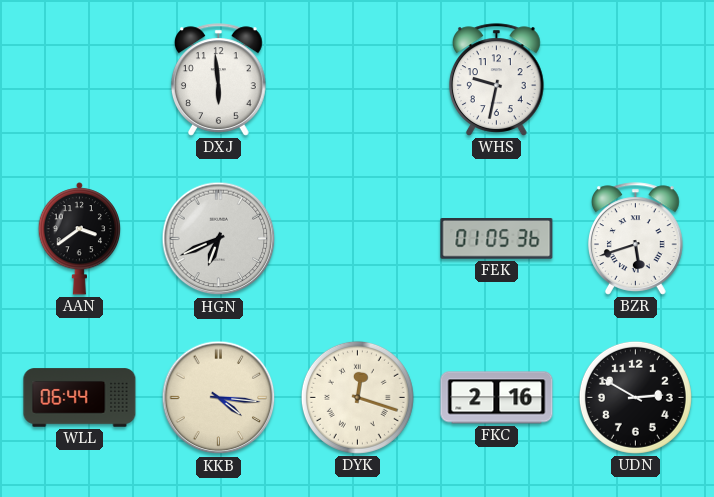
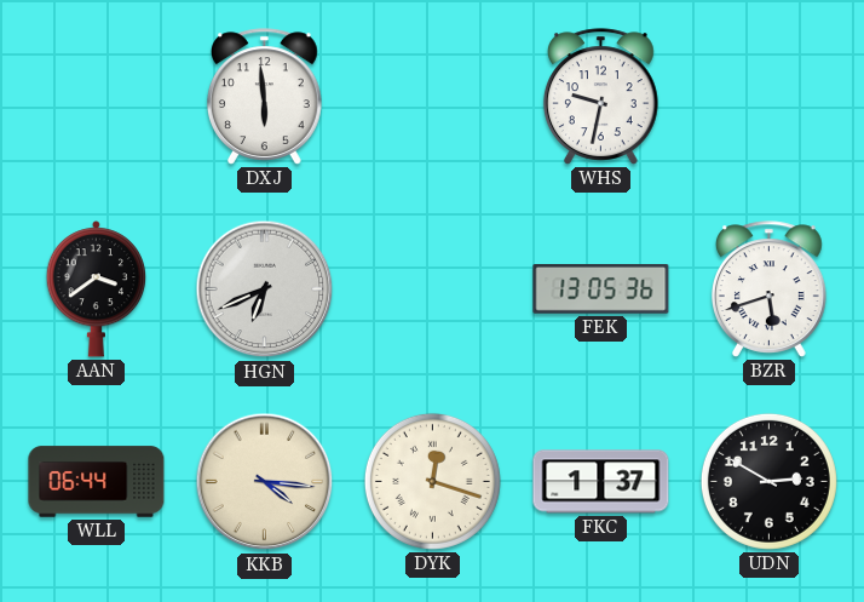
FEK: 01:05 -> 13:05
FKC: 2:16 -> 1:37
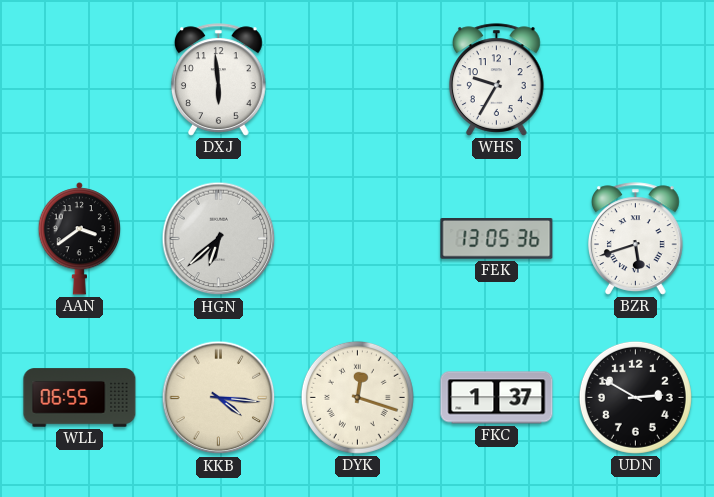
WHS: 9:32 -> 9:35
HGN: 6:41 -> 6:38
WLL: 06:44 -> 06:55
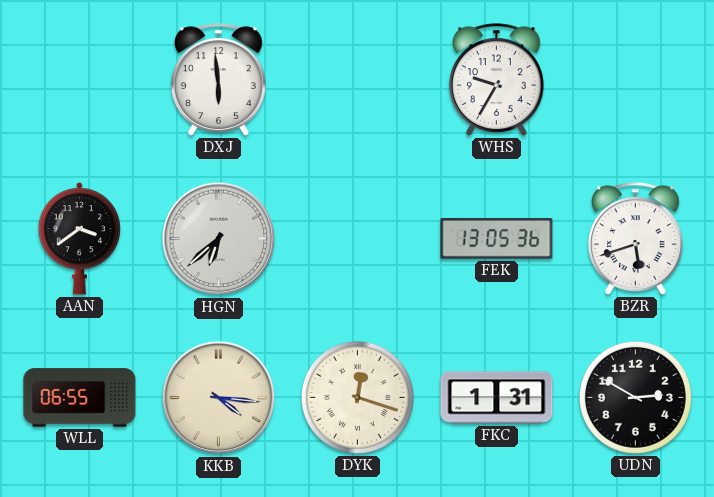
FKC: 1:37 -> 1:31
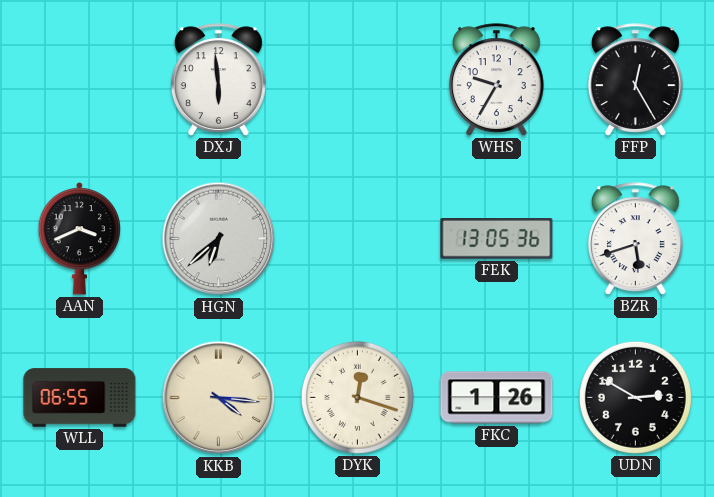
FFP: none -> 12:25
AAN: 3:39 -> 3:41
FKC: 1:31 -> 1:26
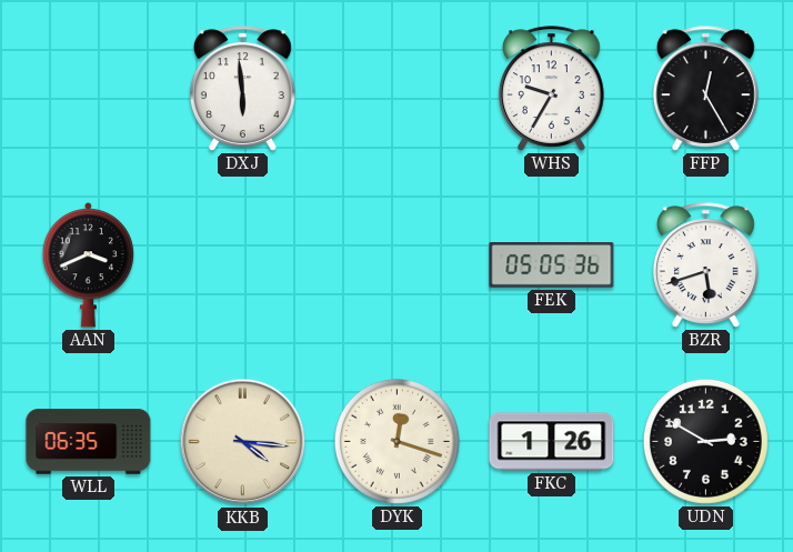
HGN: 6:38 -> none
FEK: 13:05 -> 05:05
WLL: 06:55 -> 06:35
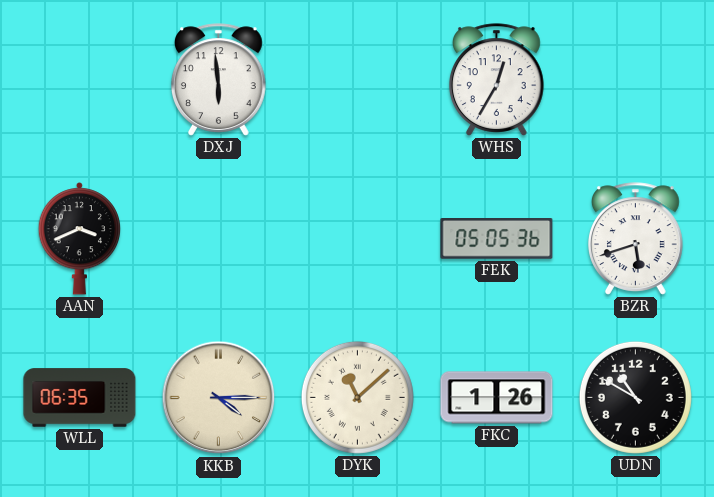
WHS: 9:35 -> 12:35
FFP: 12:25 -> none
KKB: 4:16 -> 4:15
DYK: 12:18 -> 11:08
UDN: 2:50 -> 10:50
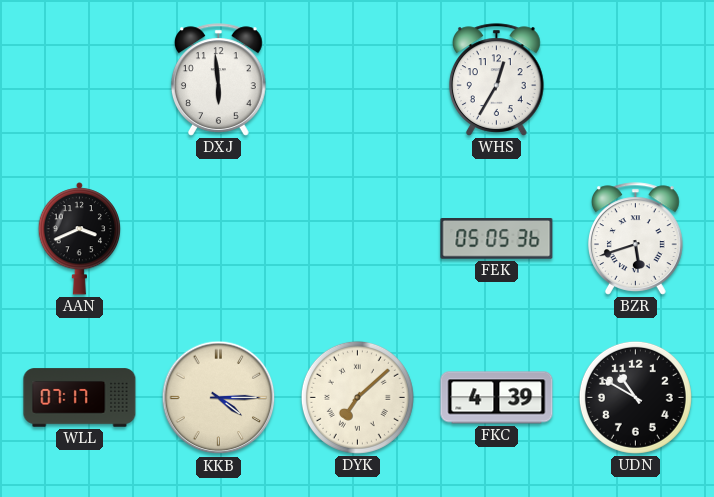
WLL: 06:35 -> 07:17
DYK: 11:08 -> 7:08
FKC: 1:26 -> 4:39
